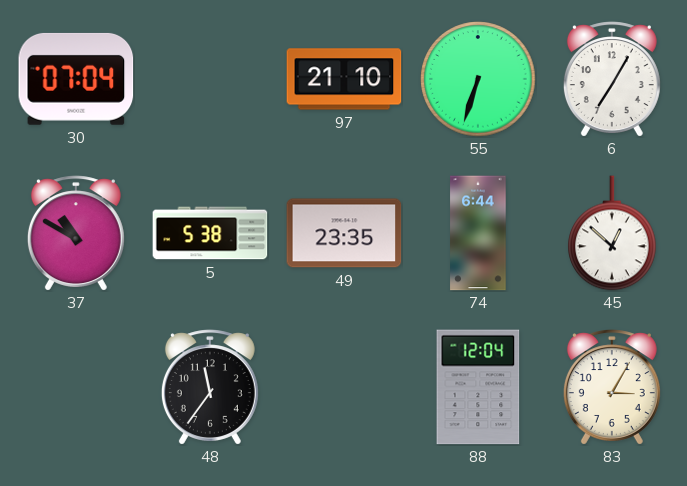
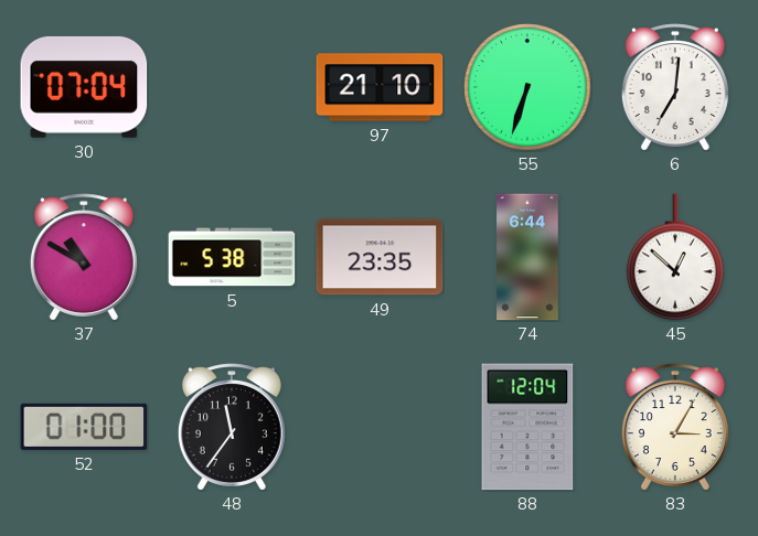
6: 7:05 -> 7:01
52: none -> 01:00
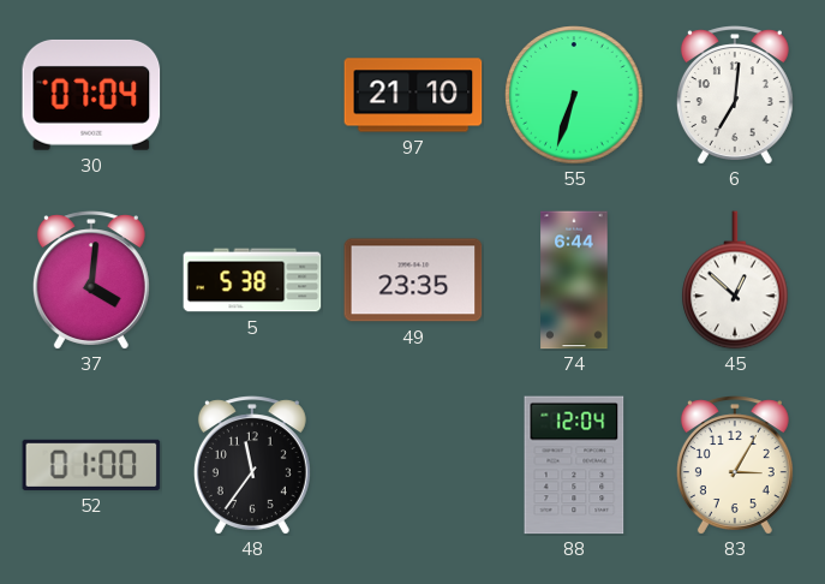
37: 10:50 -> 4:01
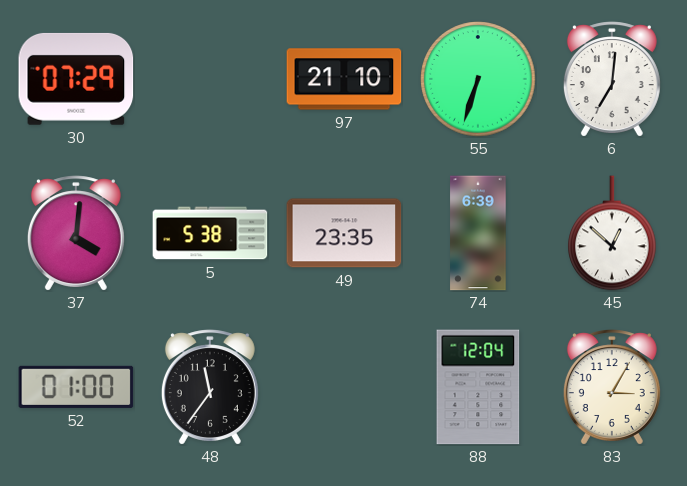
30: 07:04 -> 07:29
74: 6:44 -> 6:39
